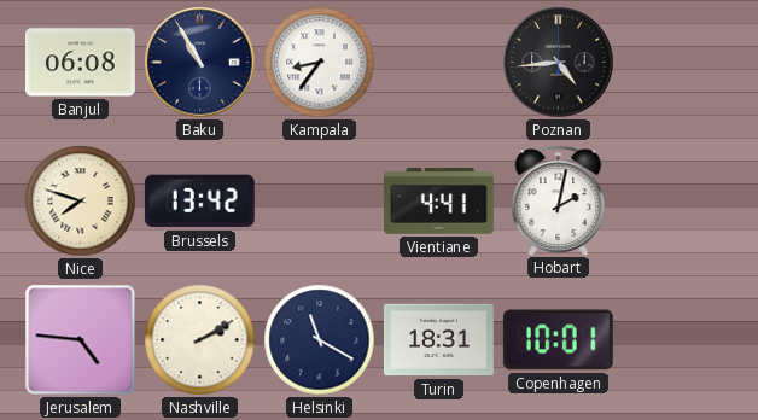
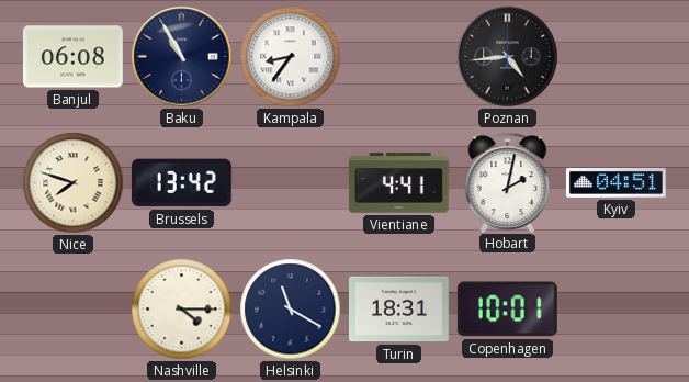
Kyiv: none -> 04:51
Jerusalem: 4:46 -> none
Nashville: 2:10 -> 4:15
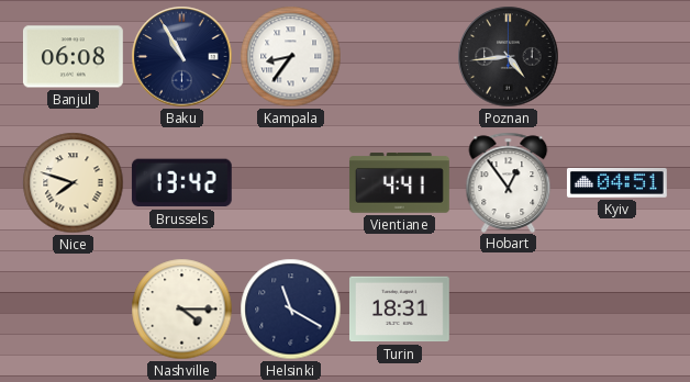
Hobart: 2:02 -> 12:54
Copenhagen: 10:01 -> none
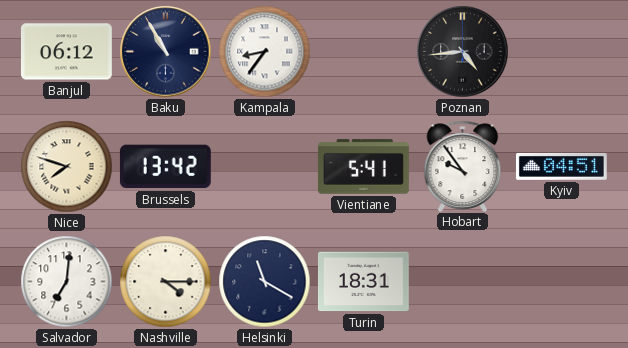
Banjul: 06:08 -> 06:12
Vientiane: 4:41 -> 5:41
Hobart: 12:54 -> 9:54
Salvador: none -> 7:01
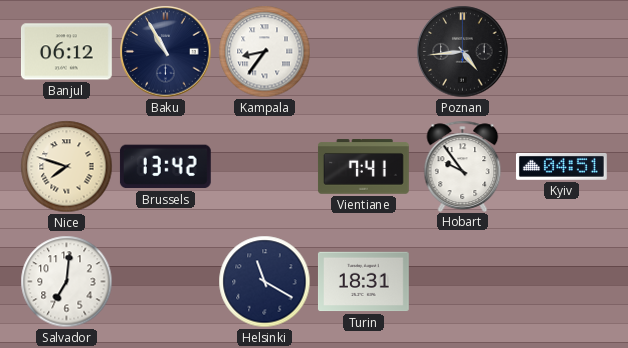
Vientiane: 5:41 -> 7:41
Nashville: 4:15 -> none
